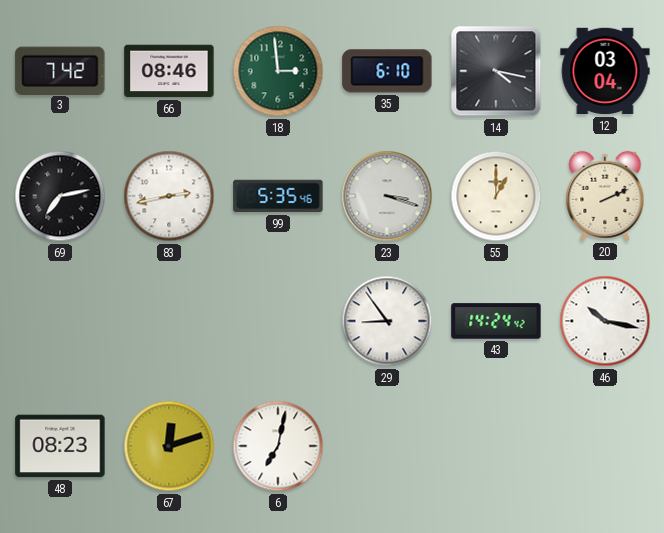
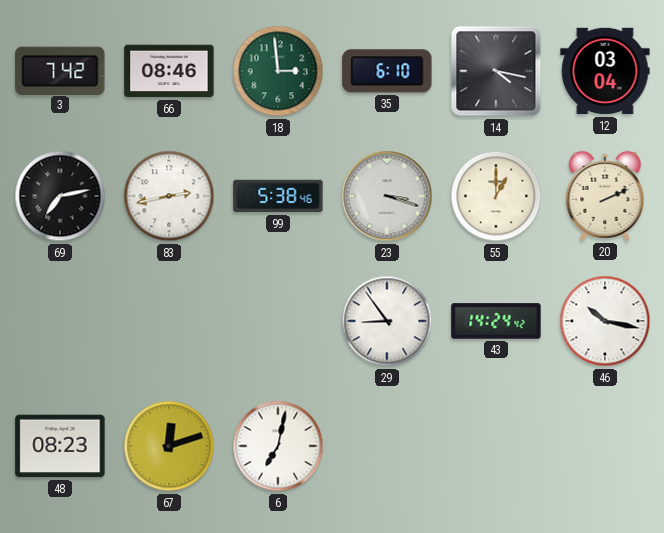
99: 5:35 -> 5:38
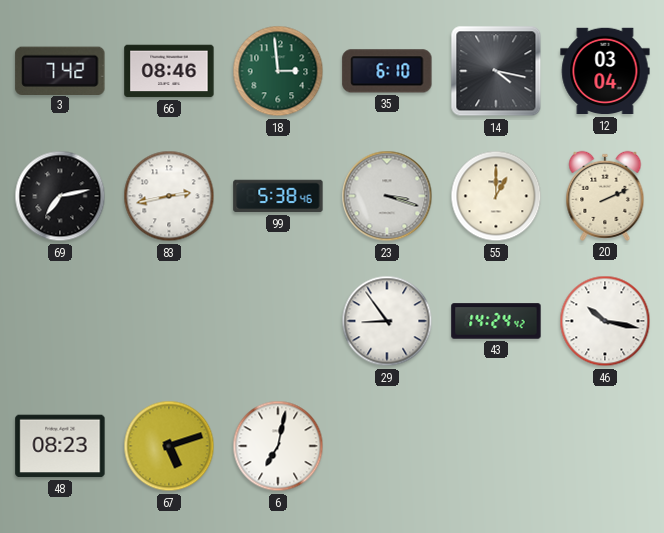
67: 12:12 -> 5:12
